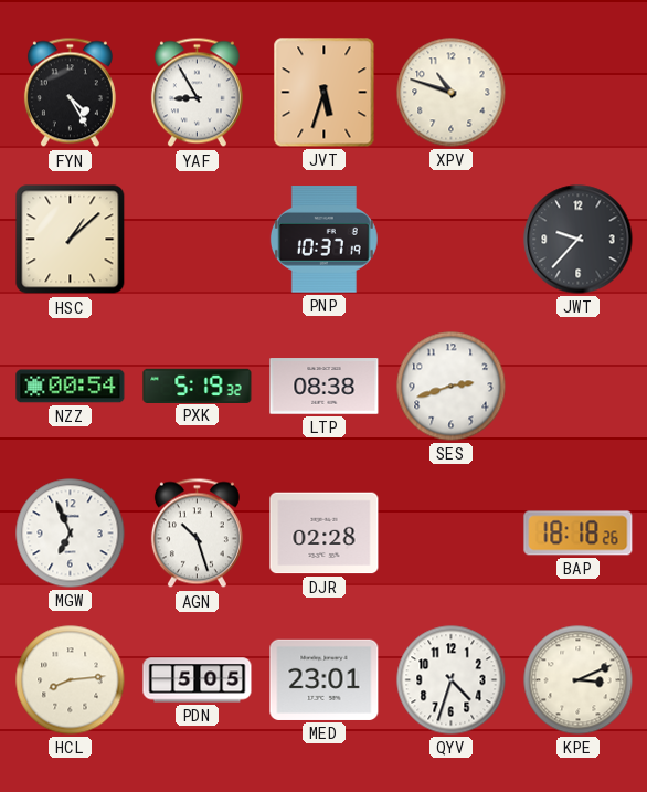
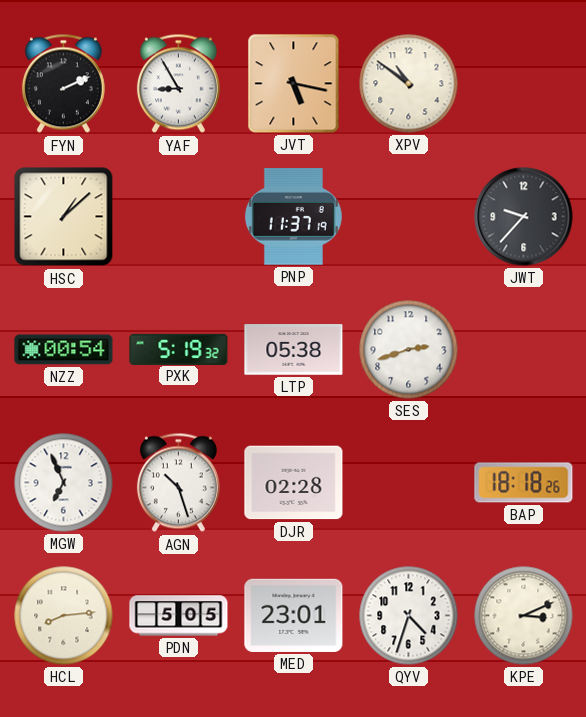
FYN: 4:25 -> 2:11
JVT: 5:33 -> 5:17
XPV: 10:48 -> 10:51
PNP: 10:37 -> 11:37
LTP: 08:38 -> 05:38
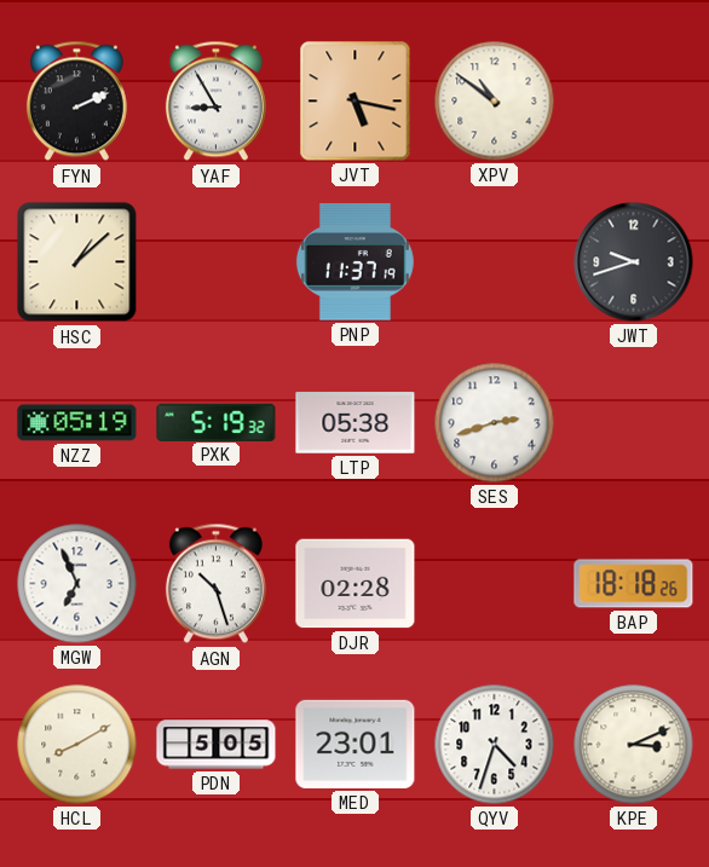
JWT: 9:37 -> 9:42
NZZ: 00:54 -> 05:19
HCL: 8:14 -> 8:10
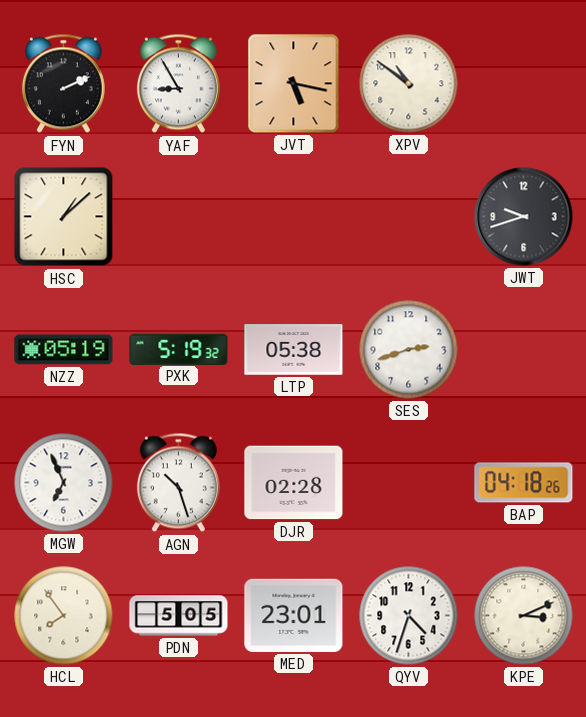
PNP: 11:37 -> none
BAP: 18:18 -> 04:18
HCL: 8:10 -> 7:54
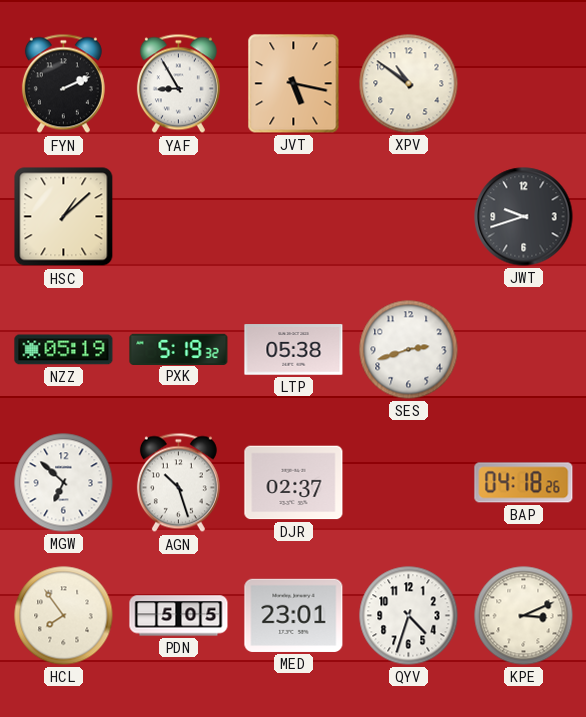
MGW: 6:56 -> 6:52
DJR: 02:28 -> 02:37
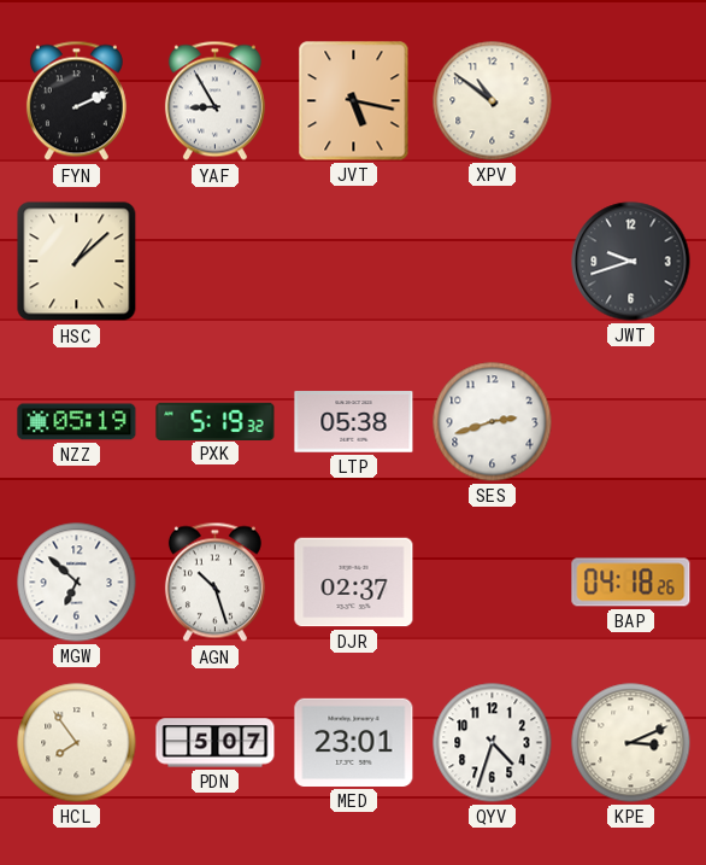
PDN: 5:05 -> 5:07
